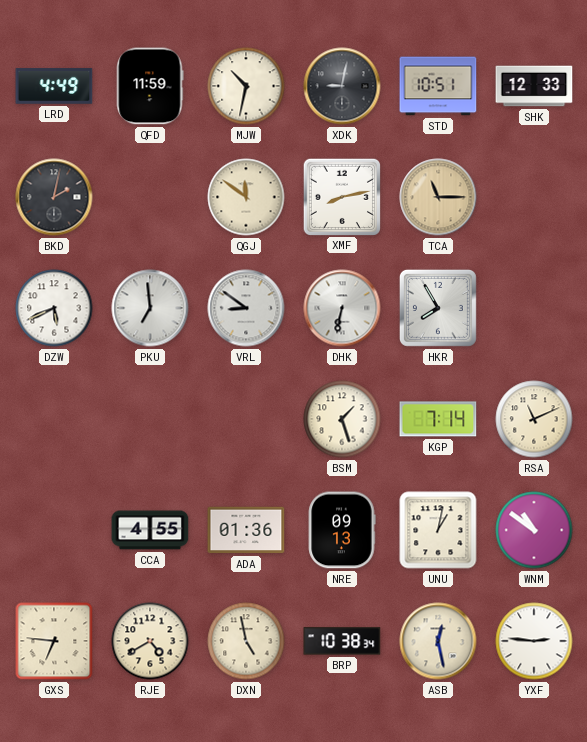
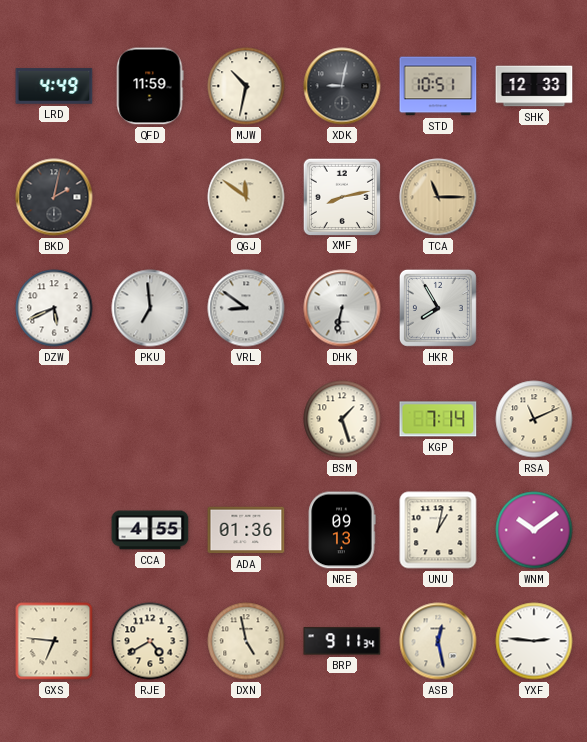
WNM: 10:51 -> 10:09
BRP: 10:38 -> 9:11
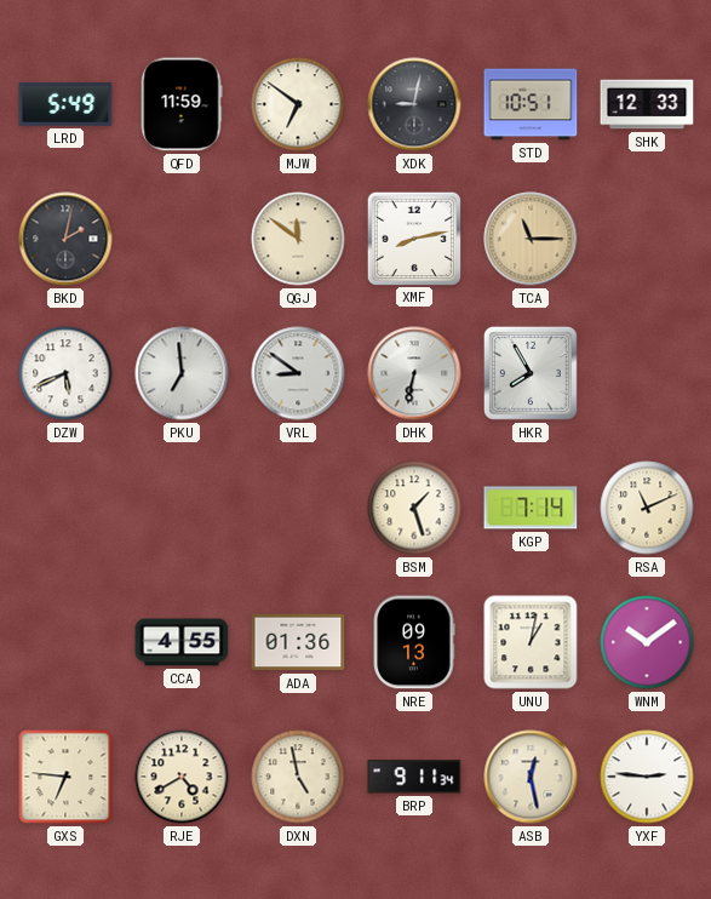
LRD: 4:49 -> 5:49
MJW: 10:32 -> 6:51
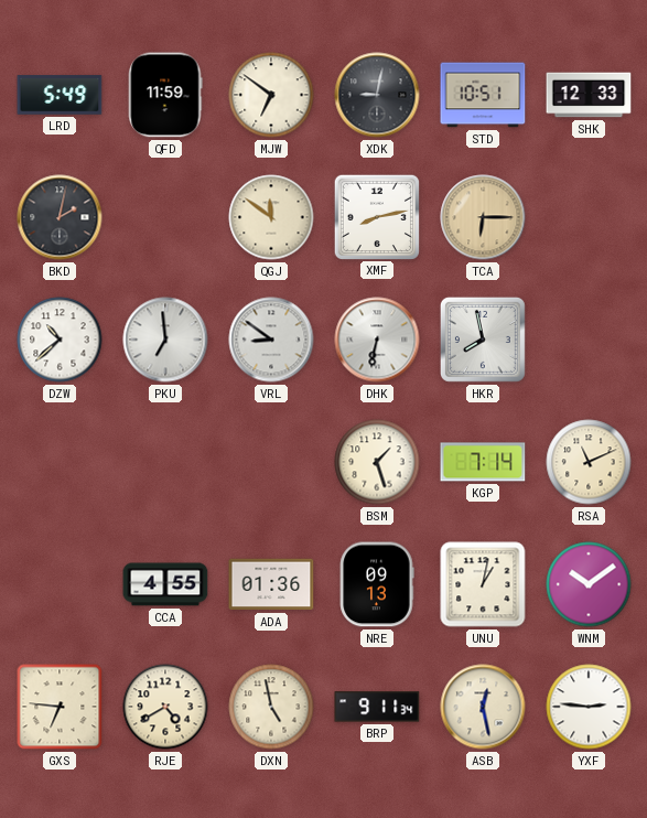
TCA: 11:15 -> 6:15
DZW: 5:41 -> 10:38
HKR: 7:55 -> 7:58
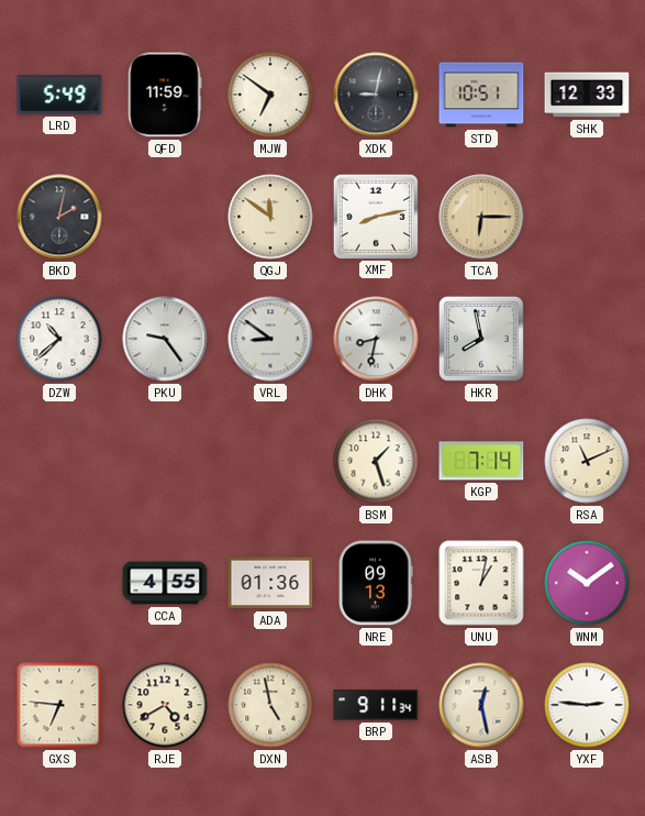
PKU: 6:59 -> 9:24
DHK: 6:32 -> 8:32
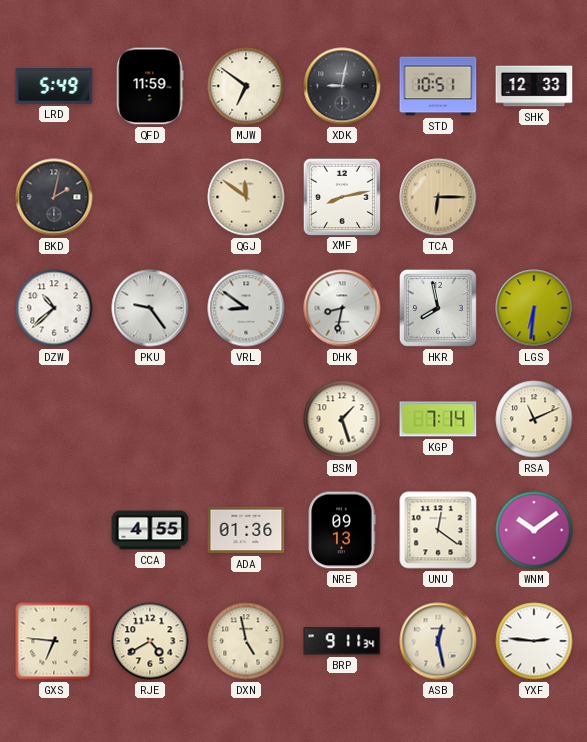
LGS: none -> 6:31
UNU: 1:02 -> 12:21
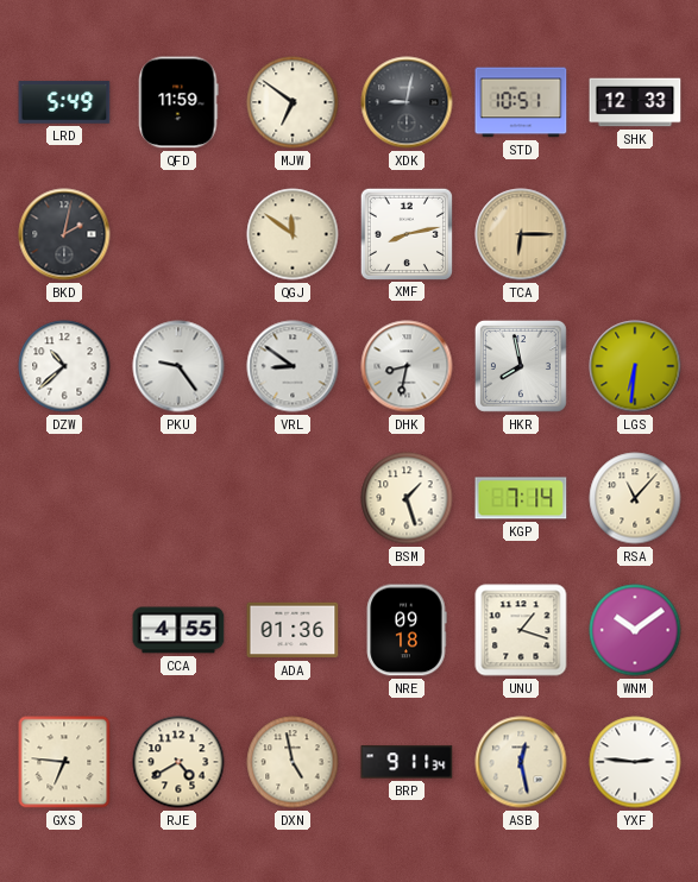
RSA: 11:11 -> 11:07
NRE: 09:13 -> 09:18
UNU: 12:21 -> 1:18
